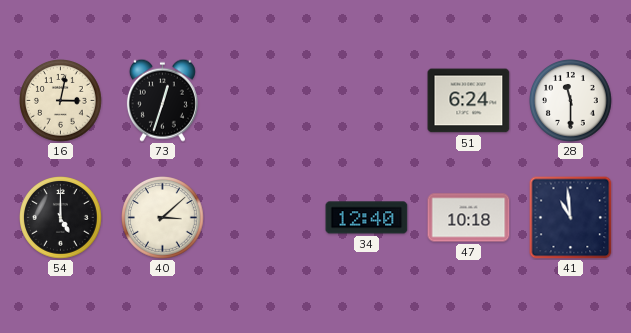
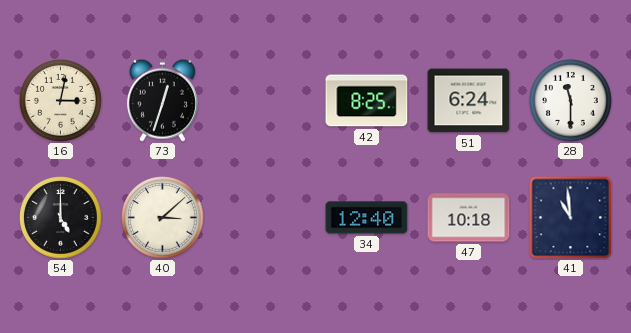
42: none -> 8:25
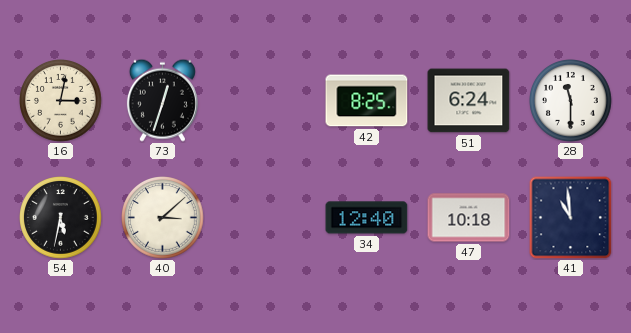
54: 5:00 -> 5:32
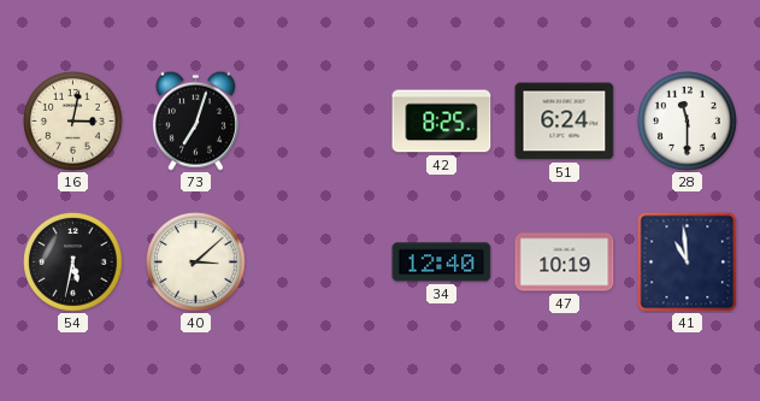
73: 12:33 -> 7:03
47: 10:18 -> 10:19
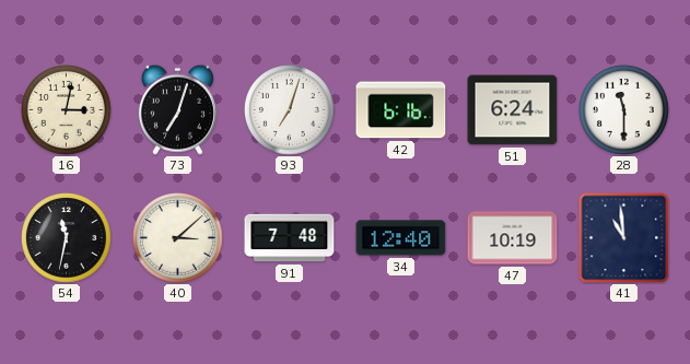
93: none -> 7:03
42: 8:25 -> 6:16
54: 5:32 -> 11:32
91: none -> 7:48
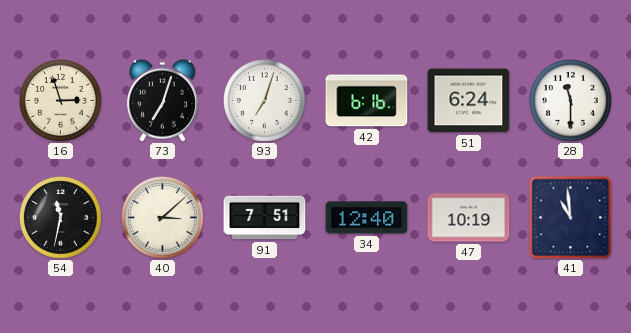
16: 3:02 -> 2:57
91: 7:48 -> 7:51
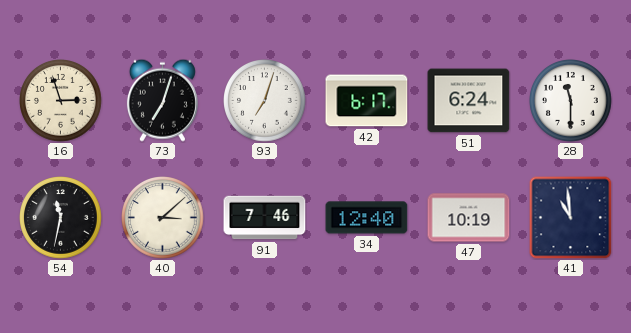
42: 6:16 -> 6:17
91: 7:51 -> 7:46
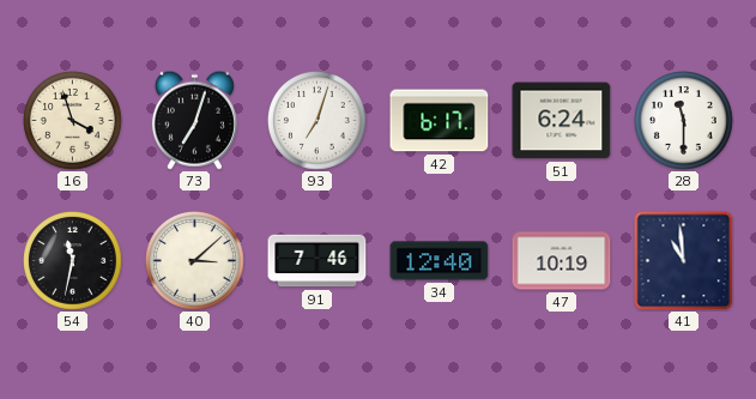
16: 2:57 -> 3:57
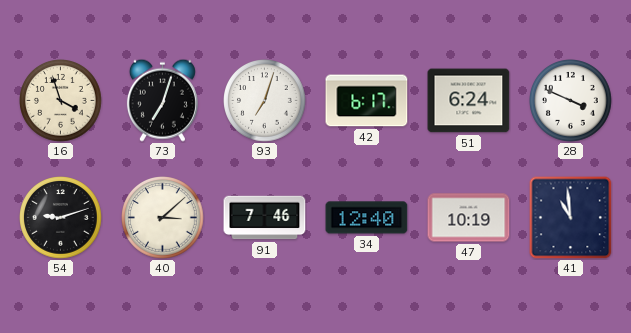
28: 11:30 -> 3:49
54: 11:32 -> 9:12
